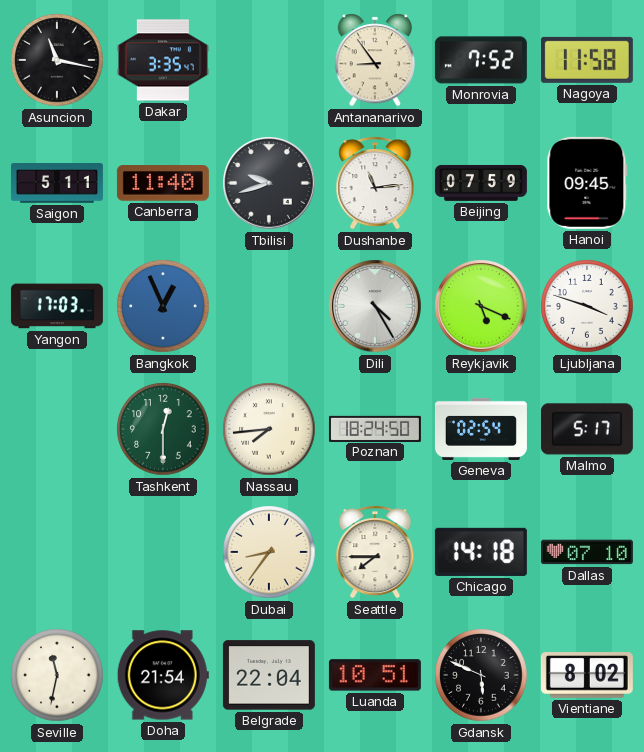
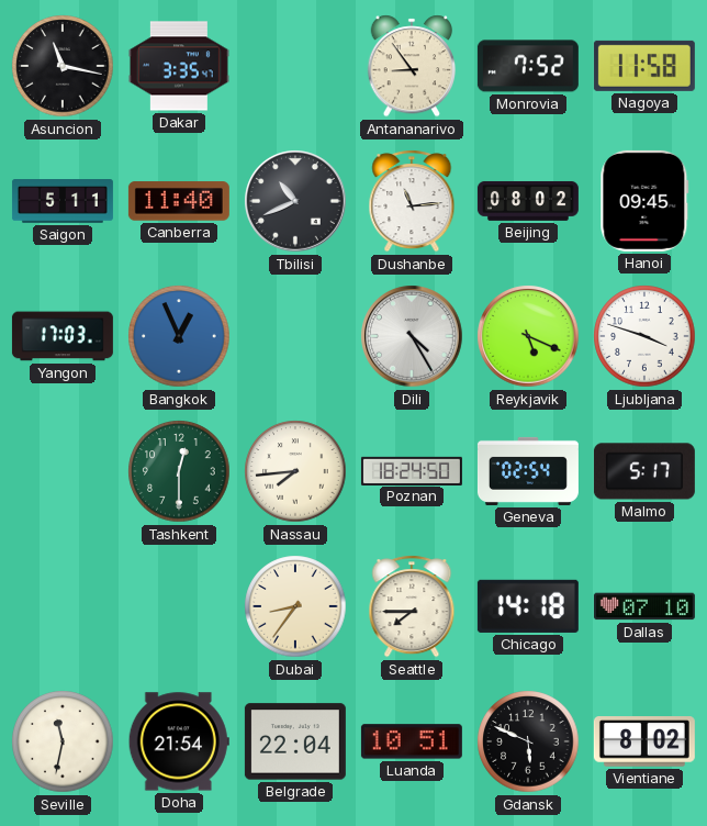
Tbilisi: 9:42 -> 10:41
Beijing: 07:59 -> 08:02
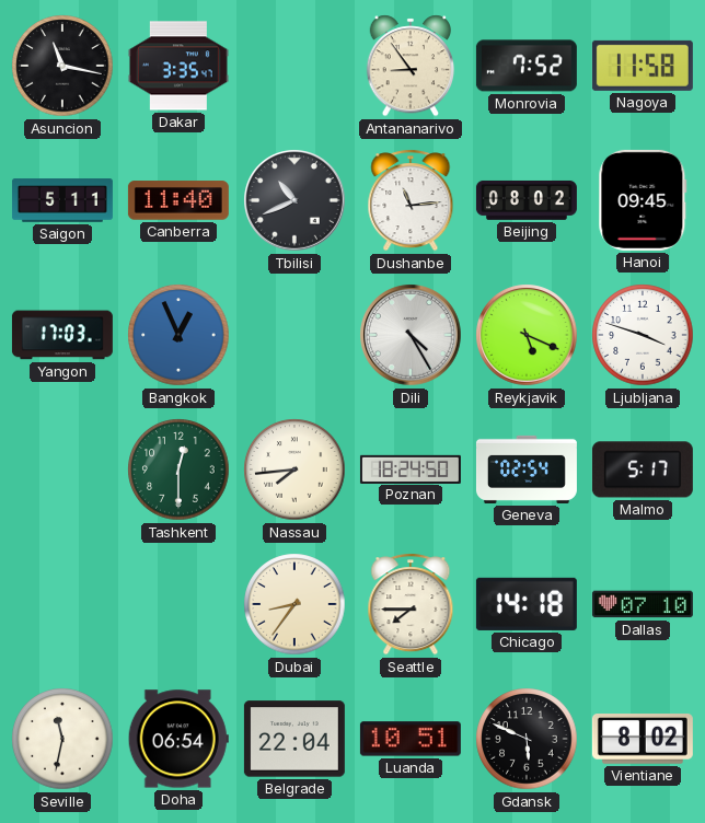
Doha: 21:54 -> 06:54
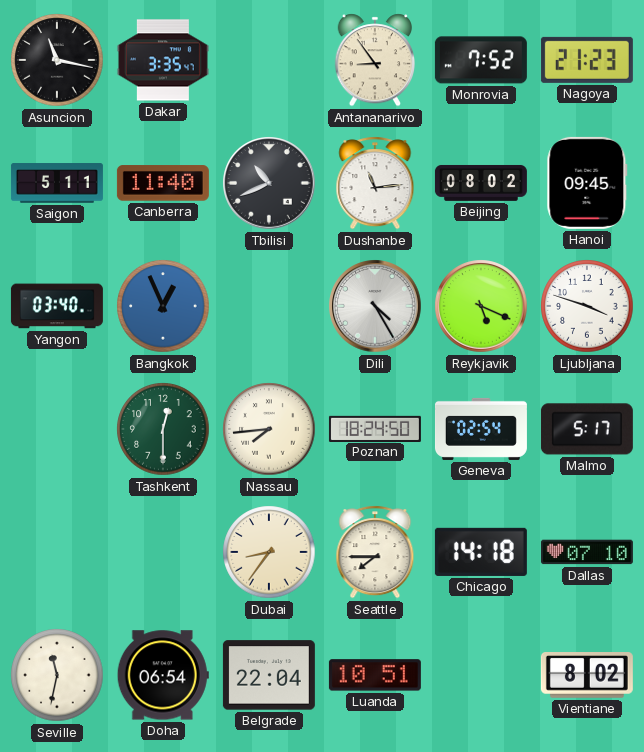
Nagoya: 11:58 -> 21:23
Yangon: 17:03 -> 03:40
Gdansk: 5:49 -> none
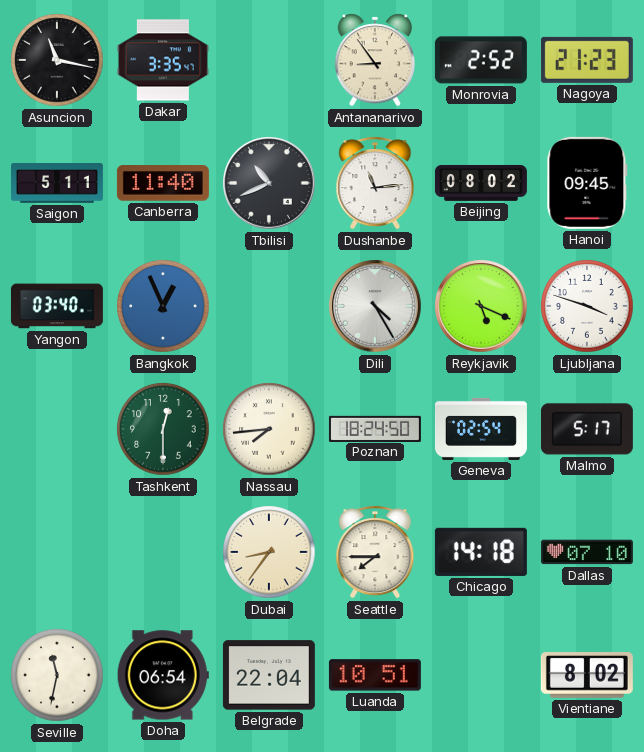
Monrovia: 7:52 -> 2:52
